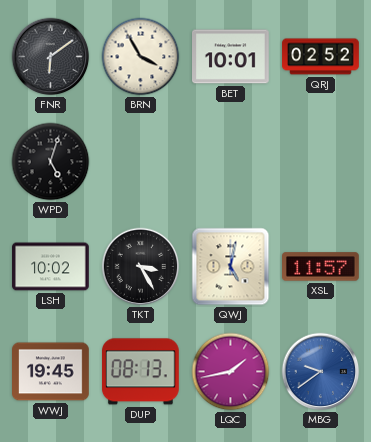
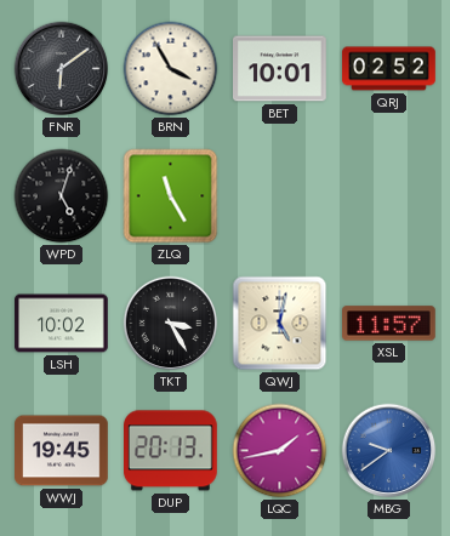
ZLQ: none -> 11:25
DUP: 08:13 -> 20:13
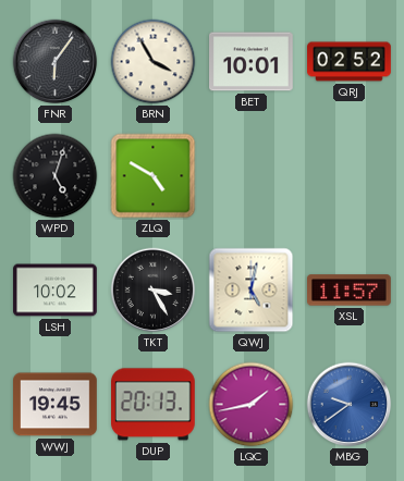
FNR: 6:09 -> 6:06
ZLQ: 11:25 -> 4:50
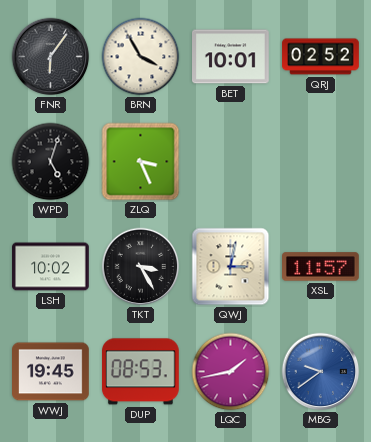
ZLQ: 4:50 -> 3:26
QWJ: 5:02 -> 3:02
DUP: 20:13 -> 08:53
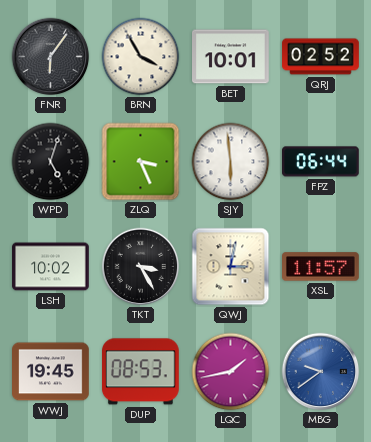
SJY: none -> 5:59
FPZ: none -> 06:44
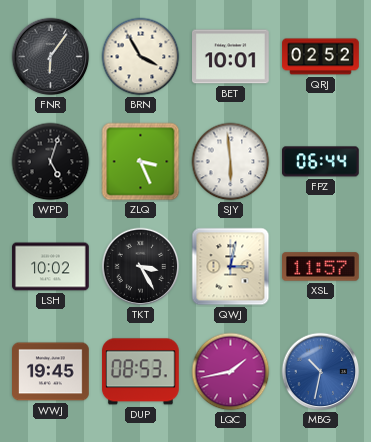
MBG: 9:39 -> 10:32
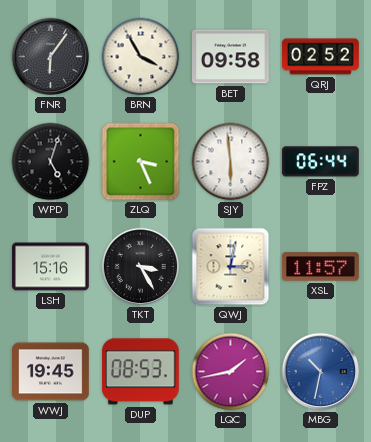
BET: 10:01 -> 09:58
LSH: 10:02 -> 15:16
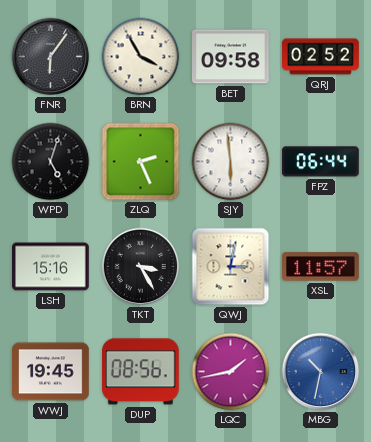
ZLQ: 3:26 -> 2:26
DUP: 08:53 -> 08:56
